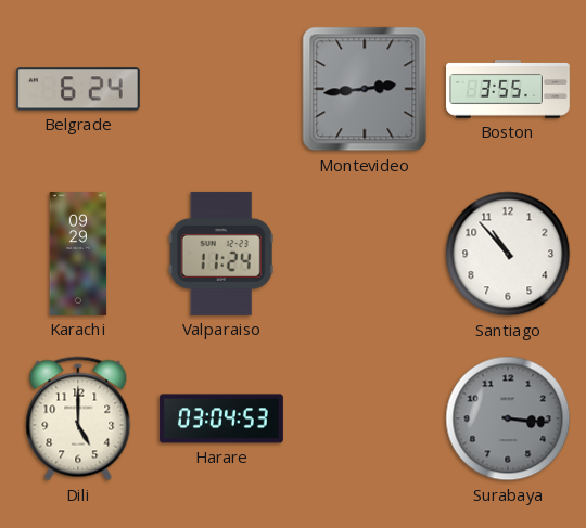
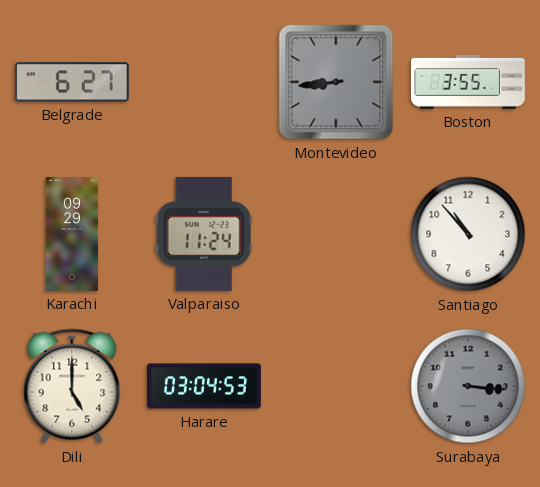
Belgrade: 6:24 -> 6:27
Montevideo: 2:44 -> 8:44
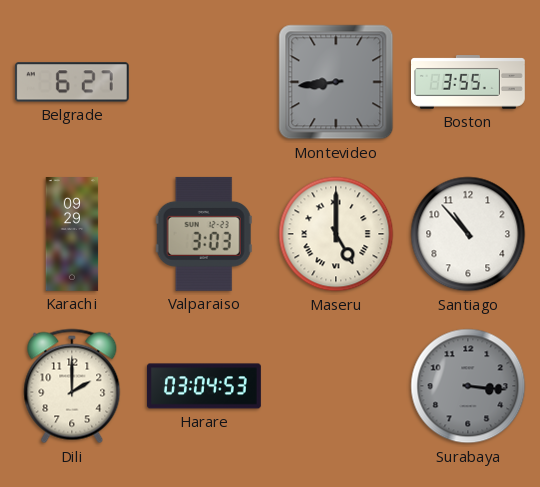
Valparaiso: 11:24 -> 3:03
Maseru: none -> 5:00
Dili: 5:00 -> 2:00
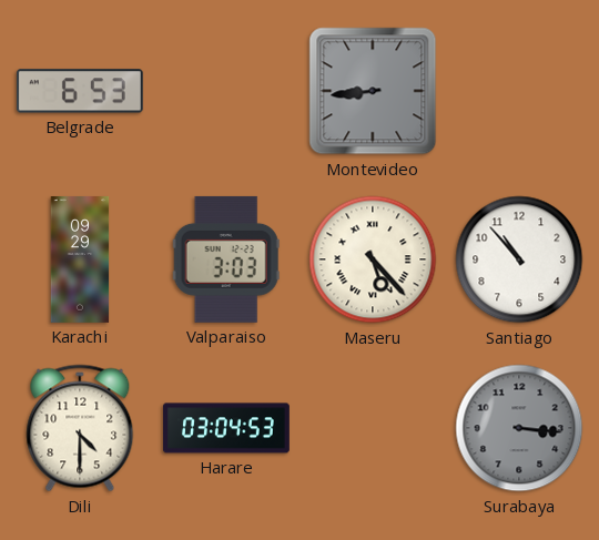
Belgrade: 6:27 -> 6:53
Boston: 3:55 -> none
Maseru: 5:00 -> 5:23
Dili: 2:00 -> 4:30
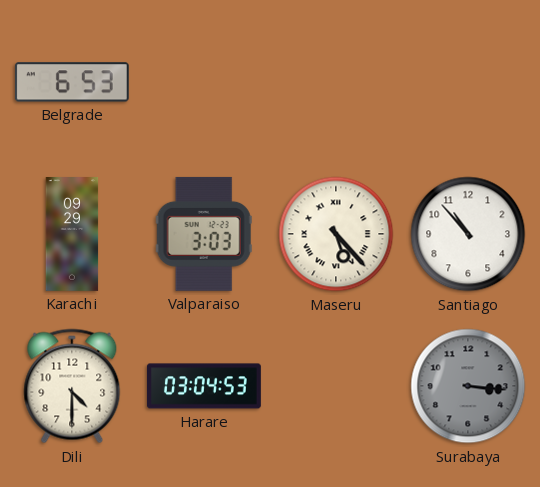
Montevideo: 8:44 -> none
